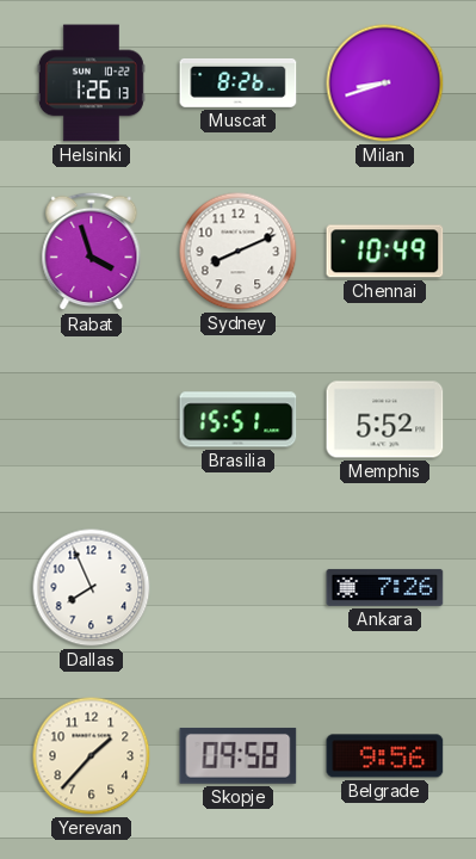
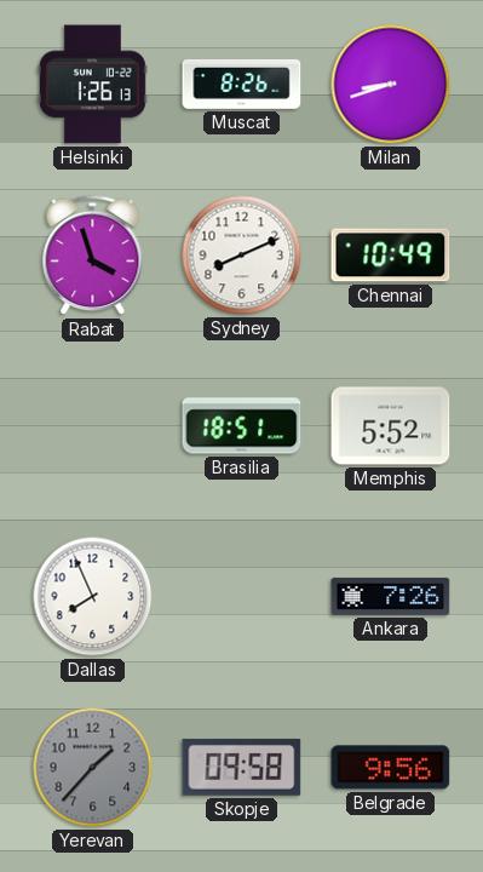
Brasilia: 15:51 -> 18:51
Yerevan dial: cream -> grey
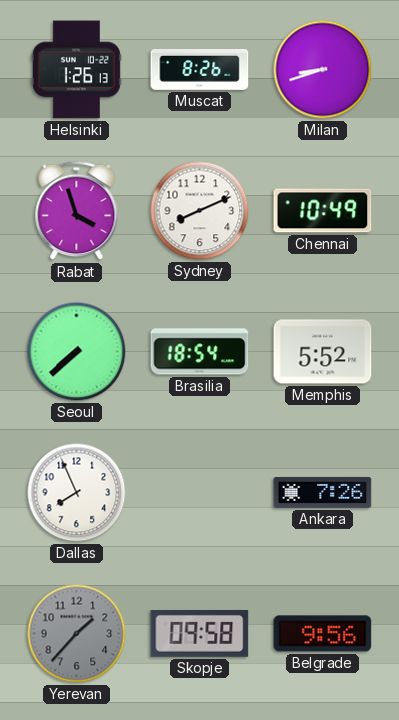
Seoul: none -> 7:38
Brasilia: 18:51 -> 18:54
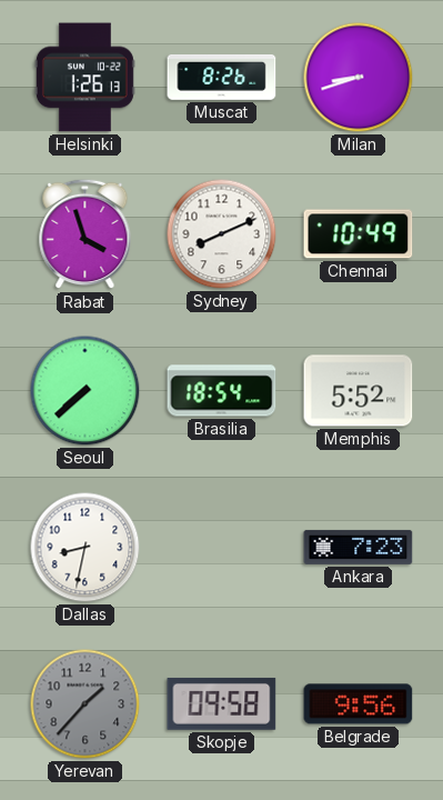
Dallas: 7:56 -> 8:32
Ankara: 7:26 -> 7:23
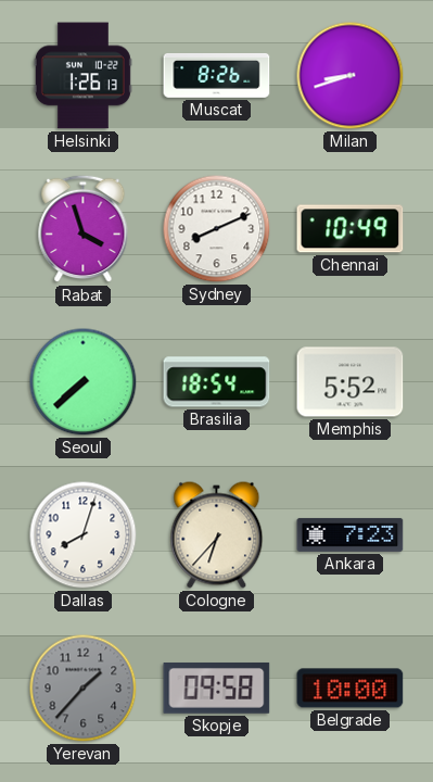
Dallas: 8:32 -> 8:03
Cologne: none -> 6:37
Belgrade: 9:56 -> 10:00
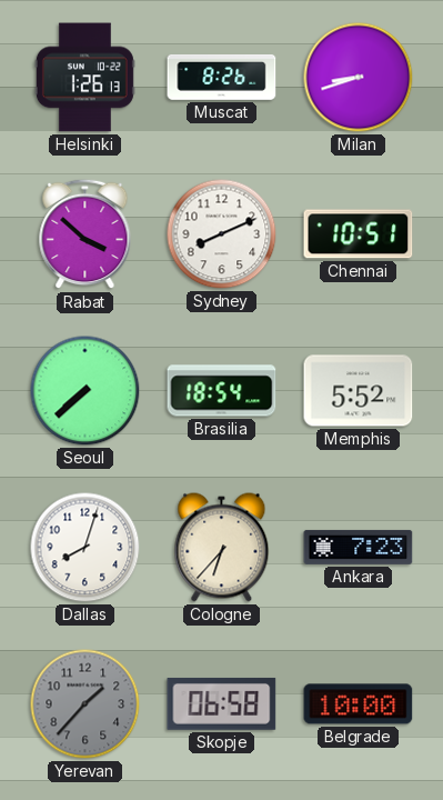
Rabat: 3:57 -> 3:52
Chennai: 10:49 -> 10:51
Skopje: 09:58 -> 06:58
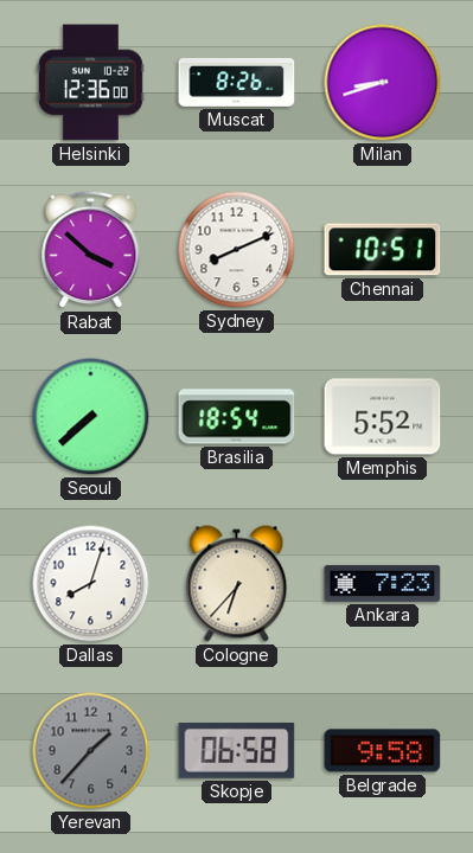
Helsinki: 1:26 -> 12:36
Belgrade: 10:00 -> 9:58
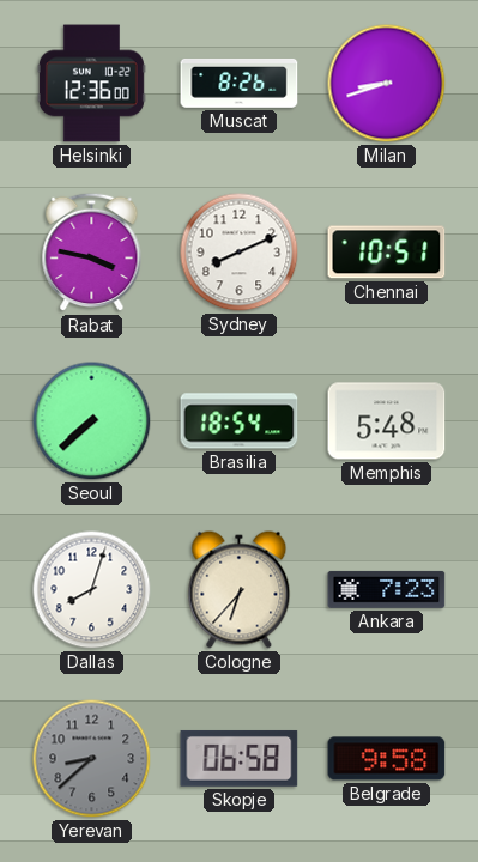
Rabat: 3:52 -> 3:47
Memphis: 5:52 -> 5:48
Yerevan: 1:37 -> 8:38
